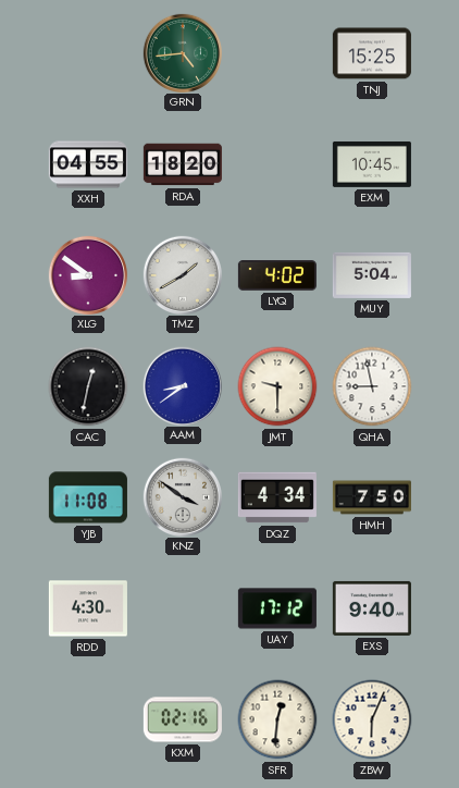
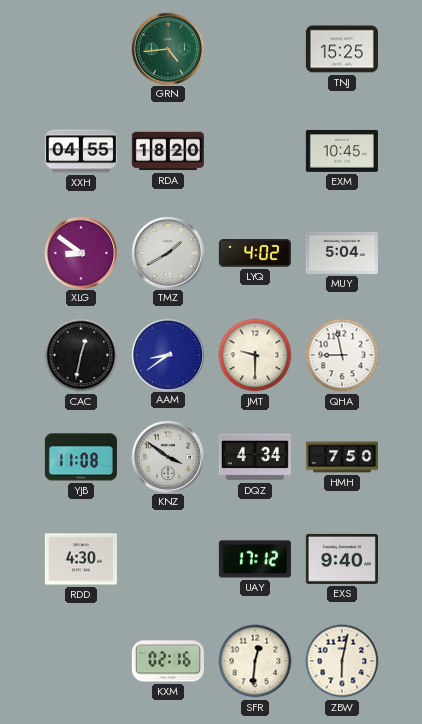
ZBW: 6:04 -> 6:02
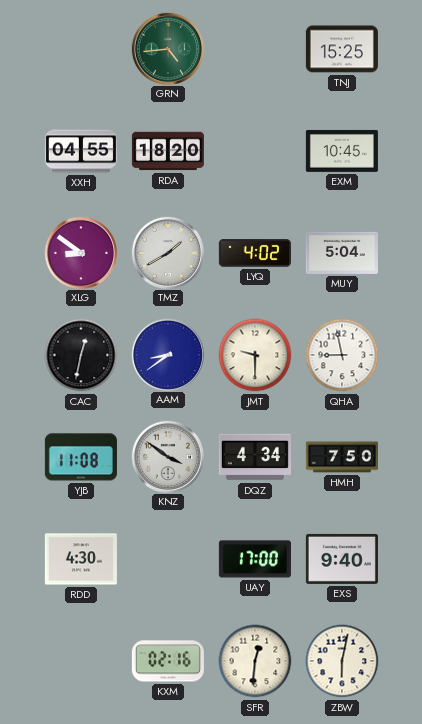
UAY: 17:12 -> 17:00
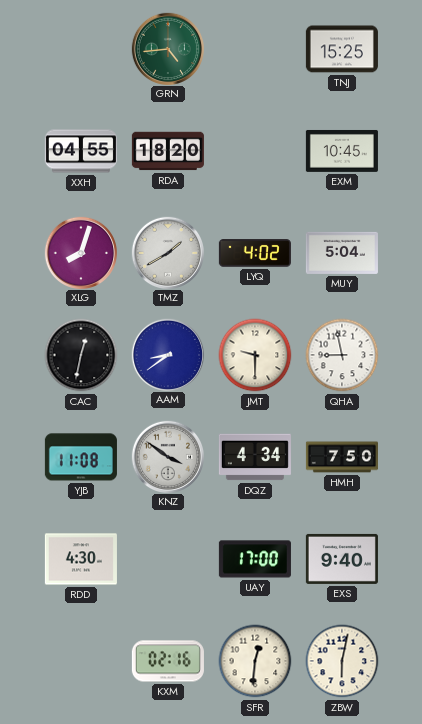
XLG: 8:51 -> 8:03
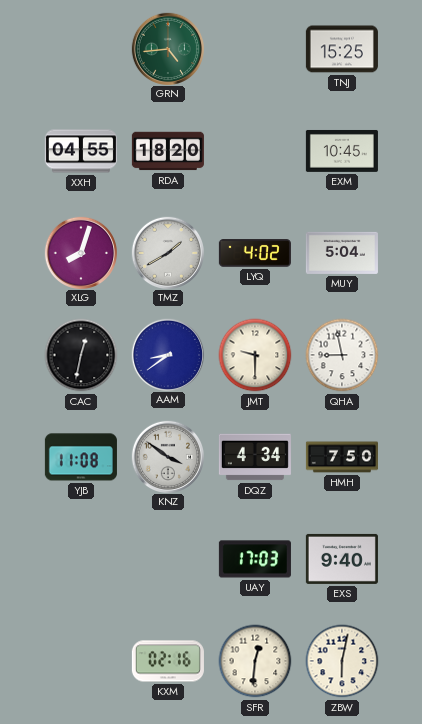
RDD: 4:30 -> none
UAY: 17:00 -> 17:03
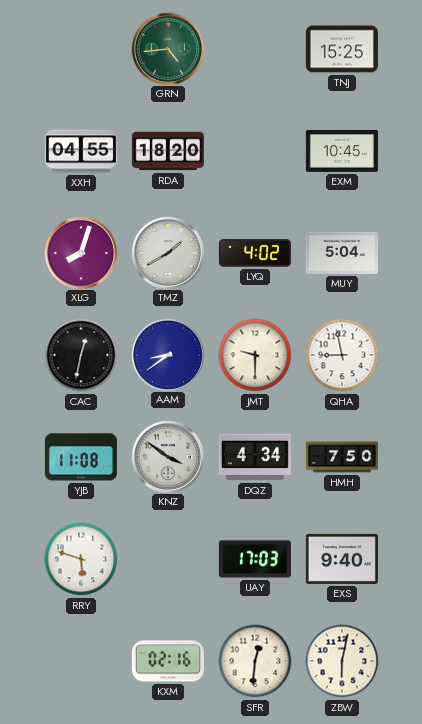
RRY: none -> 5:48
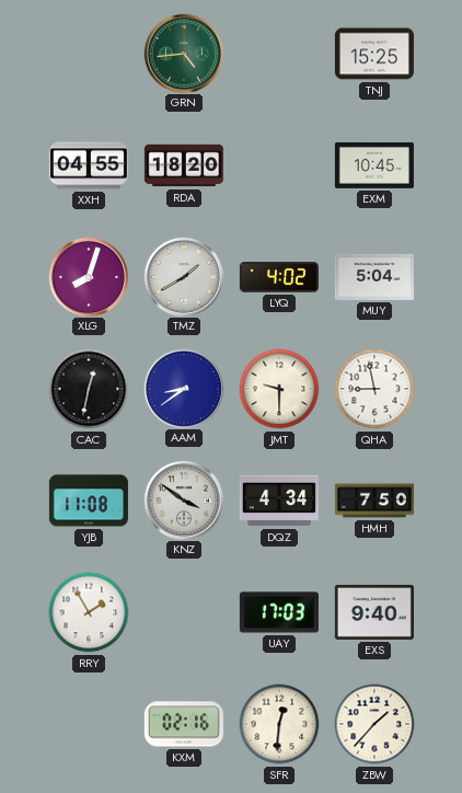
RRY: 5:48 -> 1:55
ZBW: 6:02 -> 1:37
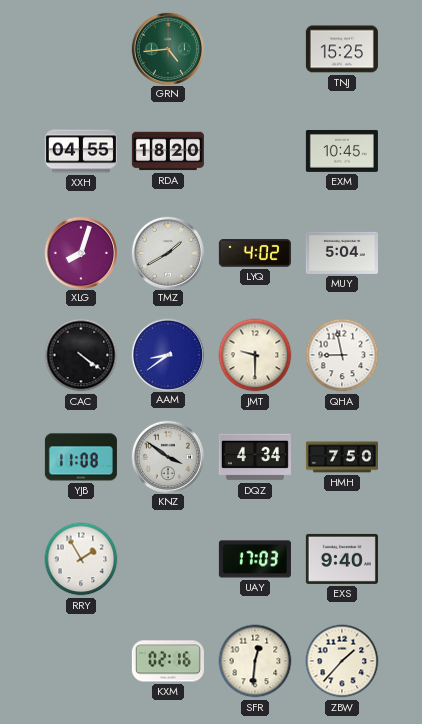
CAC: 12:32 -> 4:21
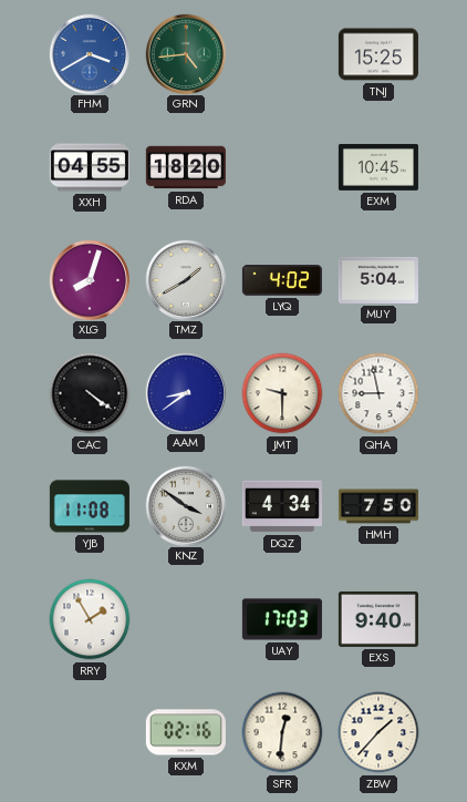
FHM: none -> 3:40
